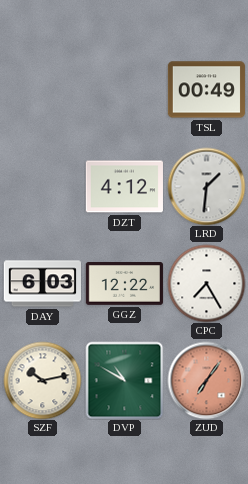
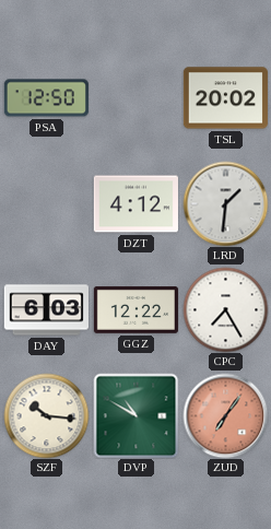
PSA: none -> 12:50
TSL: 00:49 -> 20:02
SZF: 10:13 -> 10:16
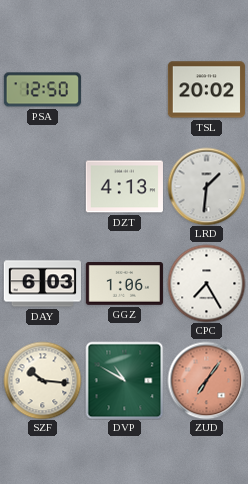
DZT: 4:12 -> 4:13
GGZ: 12:22 -> 1:06
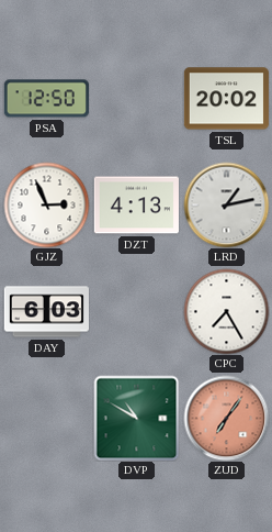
GJZ: none -> 2:56
LRD: 1:31 -> 1:13
GGZ: 1:06 -> none
SZF: 10:16 -> none
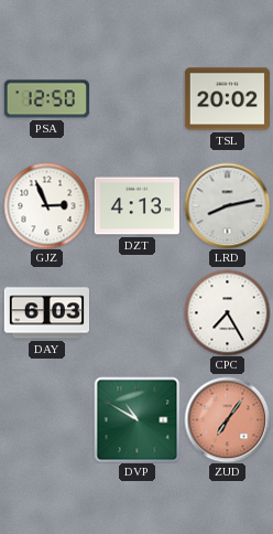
LRD: 1:13 -> 8:13
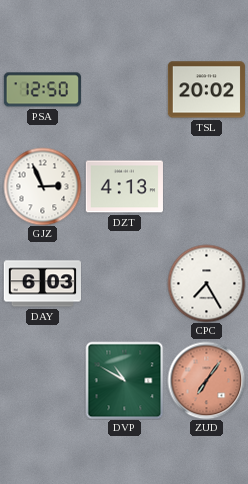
LRD: 8:13 -> none
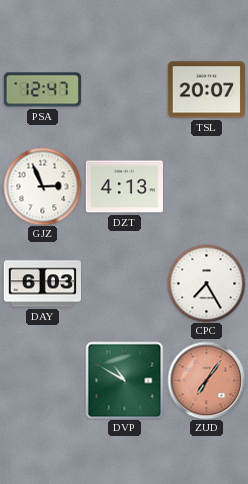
PSA: 12:50 -> 12:47
TSL: 20:02 -> 20:07
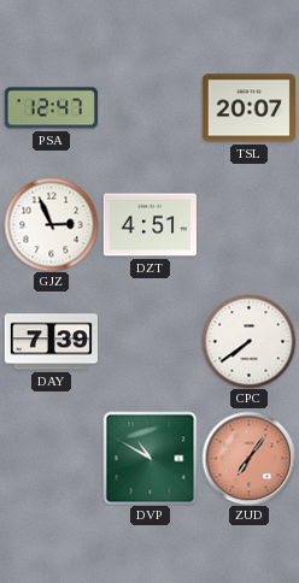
DZT: 4:13 -> 4:51
DAY: 6:03 -> 7:39
CPC: 7:25 -> 7:39
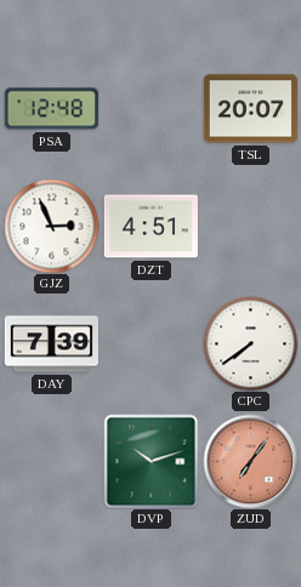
PSA: 12:47 -> 12:48
DVP: 10:50 -> 10:12
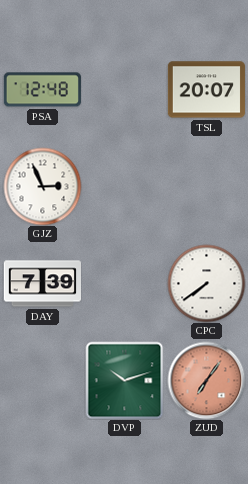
DZT: 4:51 -> none
